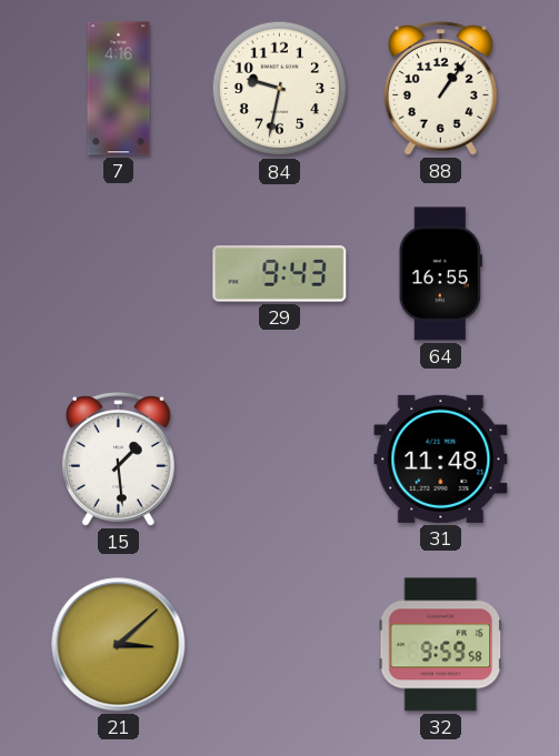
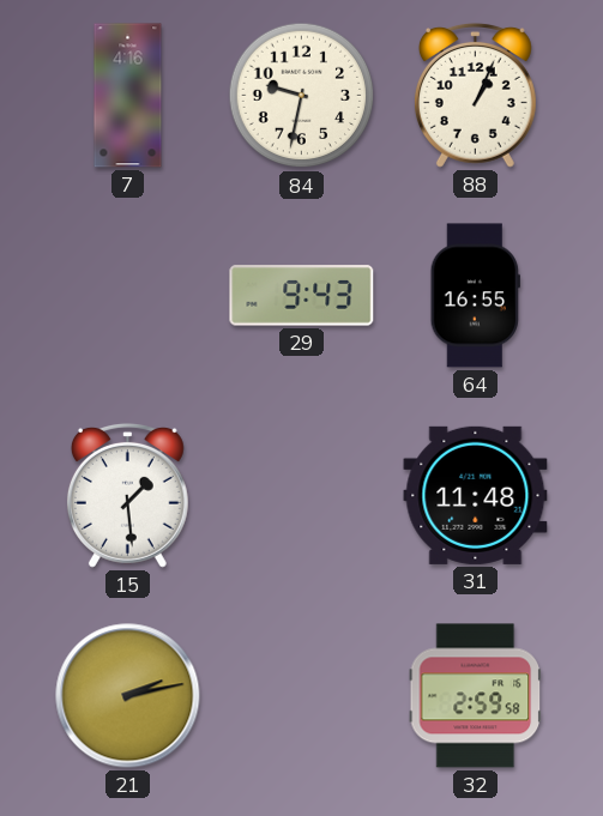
88: 1:06 -> 1:04
21: 3:08 -> 2:13
32: 9:59 -> 2:59
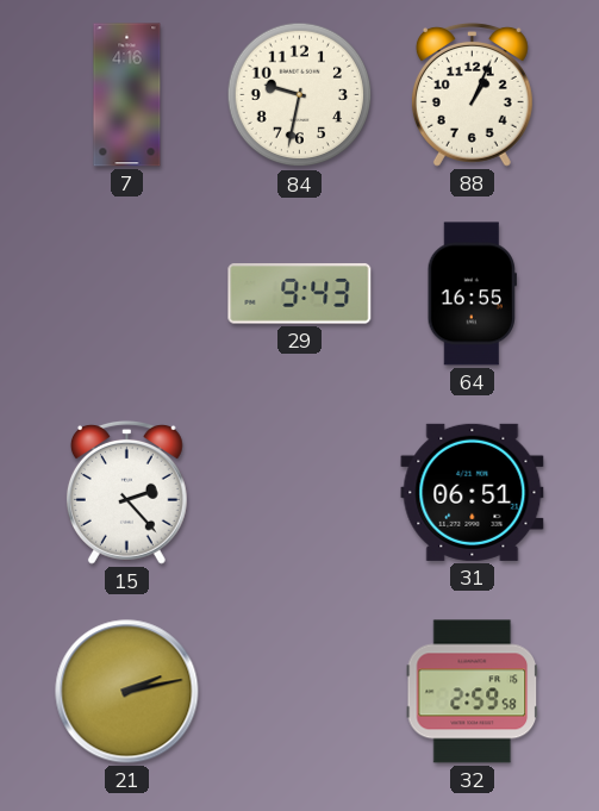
15: 1:29 -> 2:23
31: 11:48 -> 06:51
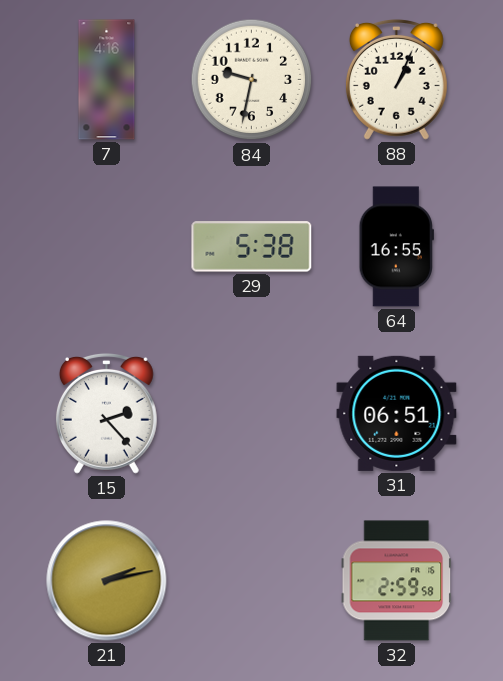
29: 9:43 -> 5:38
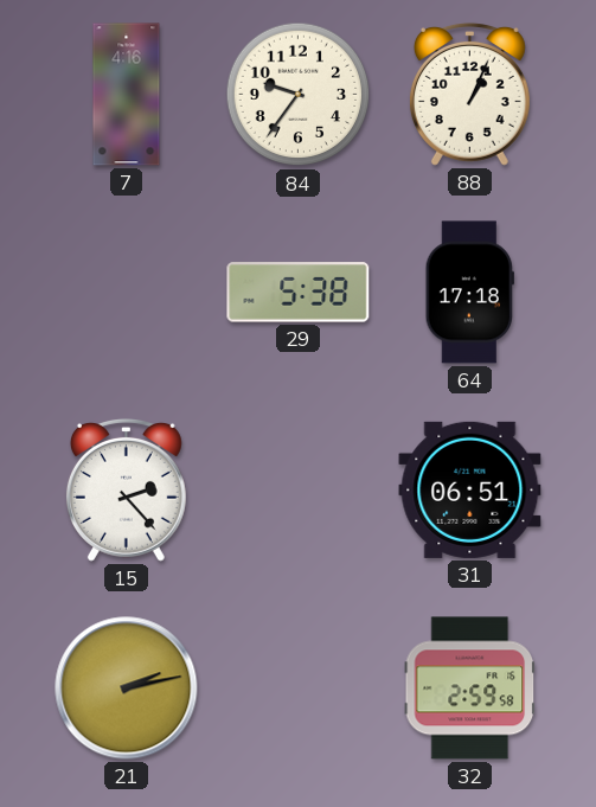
84: 9:32 -> 9:36
64: 16:55 -> 17:18
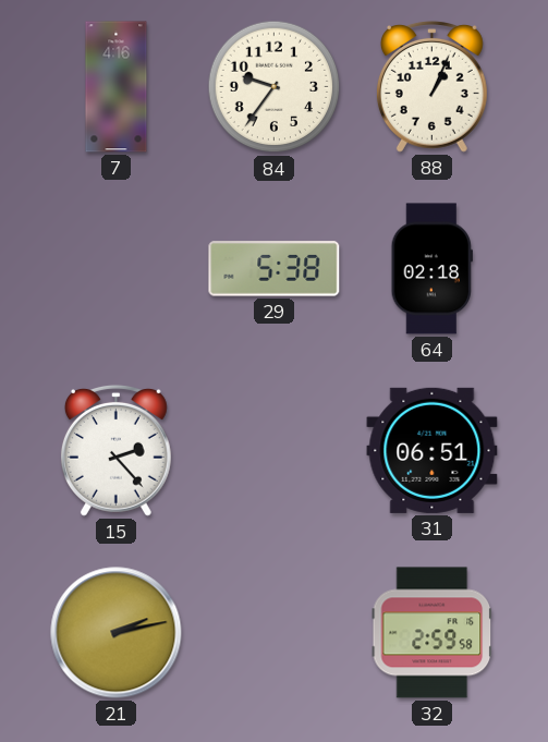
64: 17:18 -> 02:18
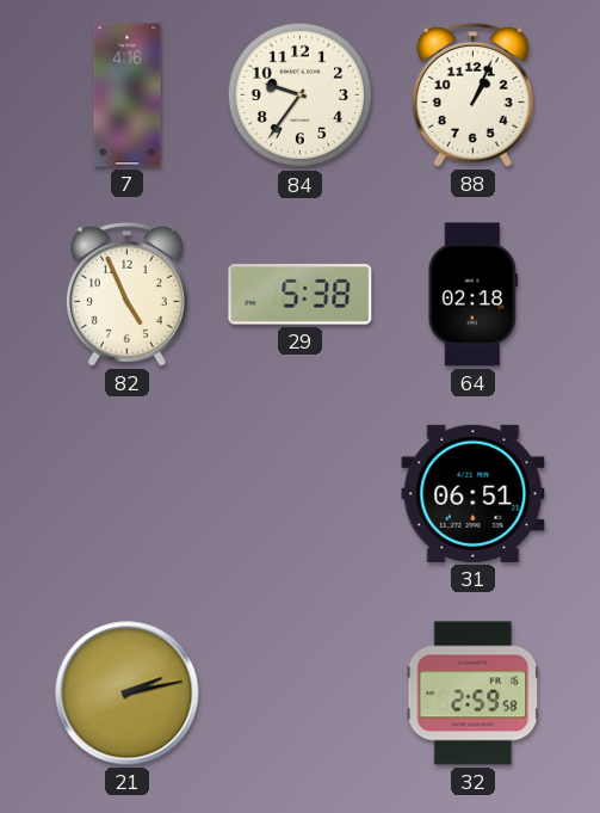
82: none -> 4:56
15: 2:23 -> none
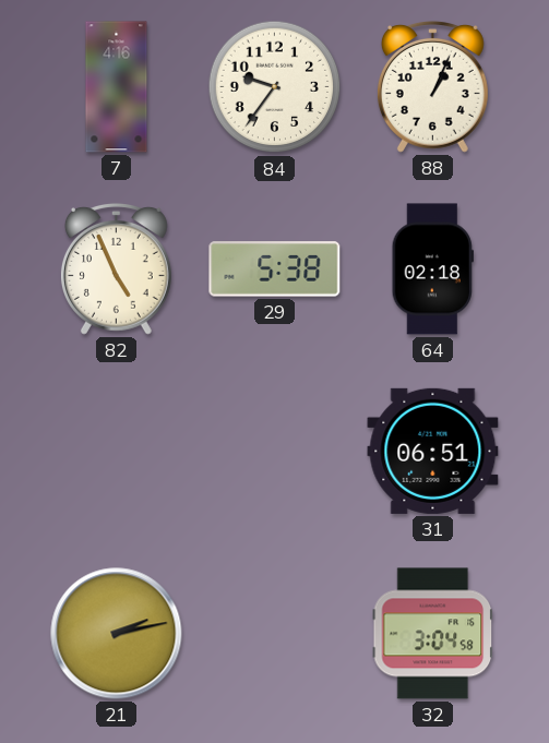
32: 2:59 -> 3:04
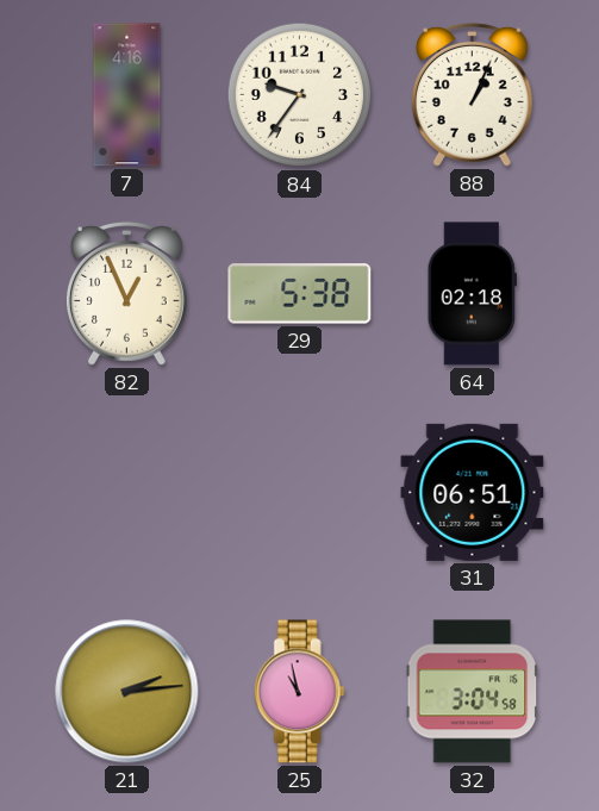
82: 4:56 -> 12:56
21: 2:13 -> 2:14
25: none -> 10:58
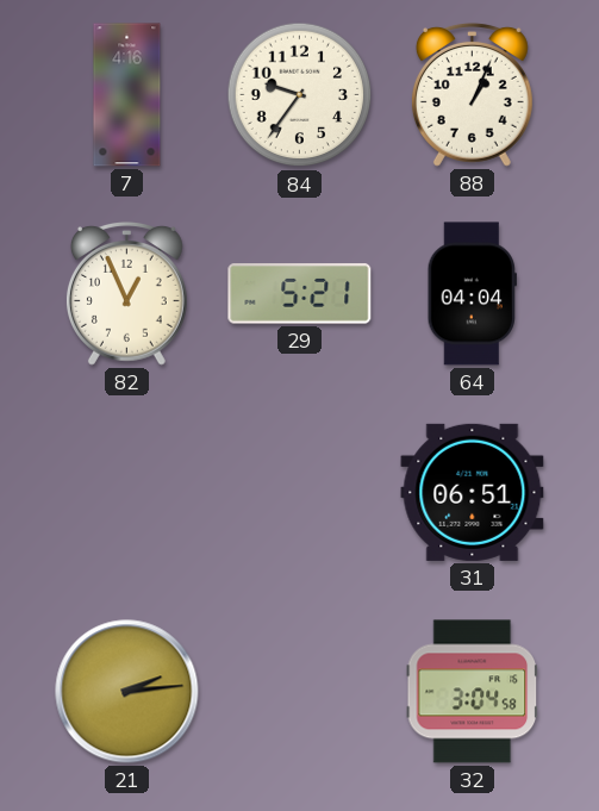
29: 5:38 -> 5:21
64: 02:18 -> 04:04
25: 10:58 -> none
